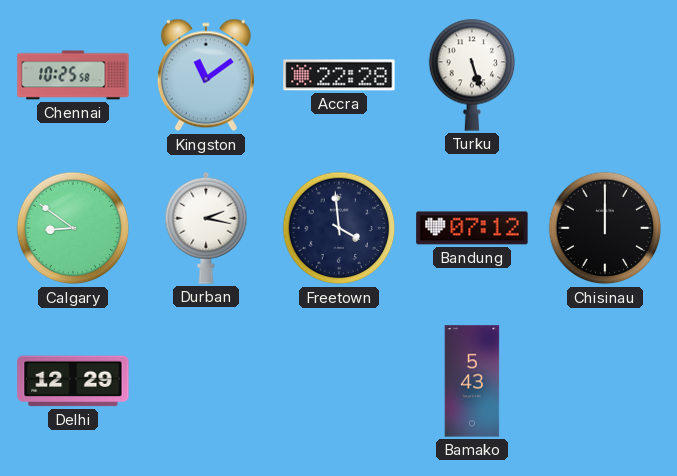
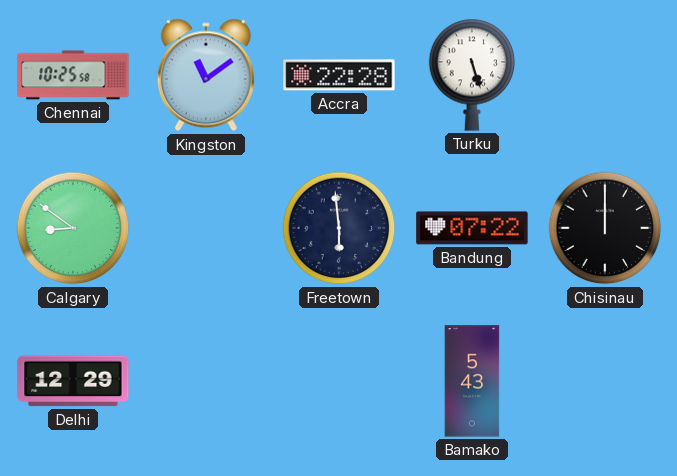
Durban: 2:17 -> none
Freetown: 3:59 -> 5:59
Bandung: 07:12 -> 07:22
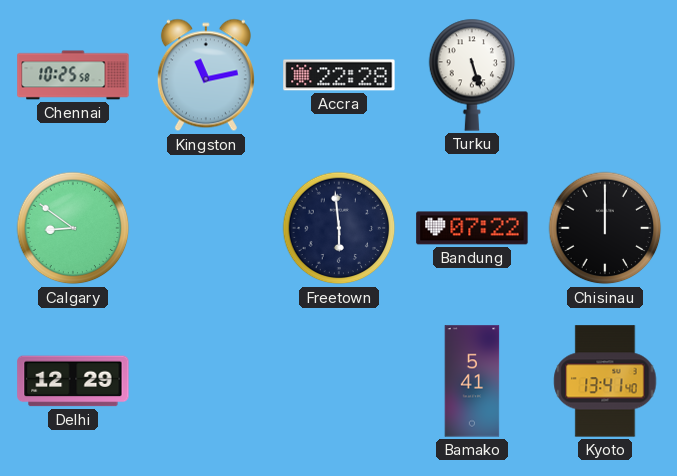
Kingston: 11:09 -> 11:13
Bamako: 5:43 -> 5:41
Kyoto: none -> 13:41
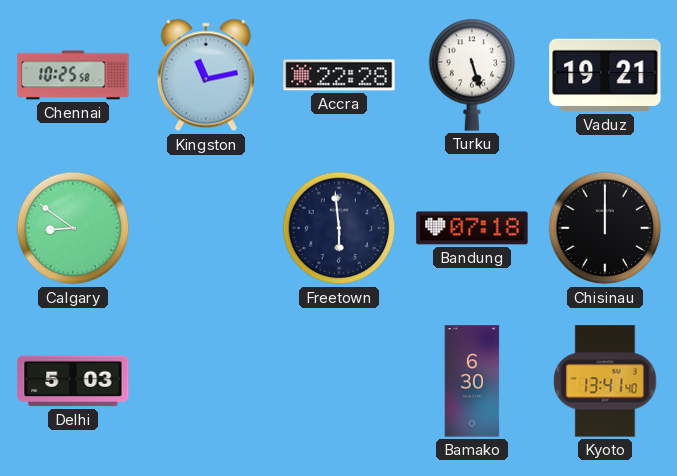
Vaduz: none -> 19:21
Bandung: 07:22 -> 07:18
Delhi: 12:29 -> 5:03
Bamako: 5:41 -> 6:30
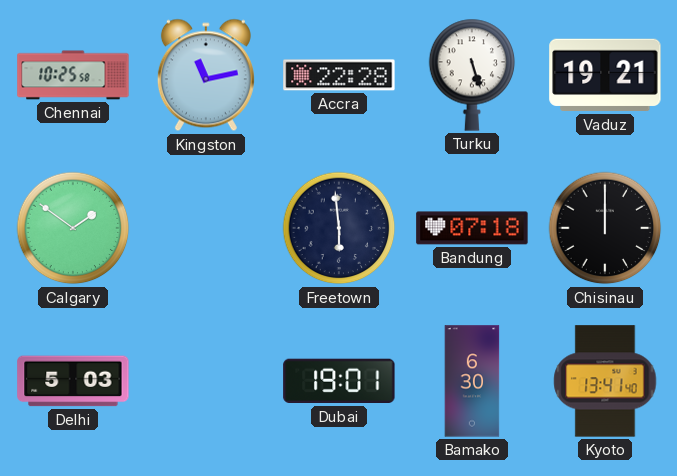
Calgary: 8:51 -> 1:51
Dubai: none -> 19:01
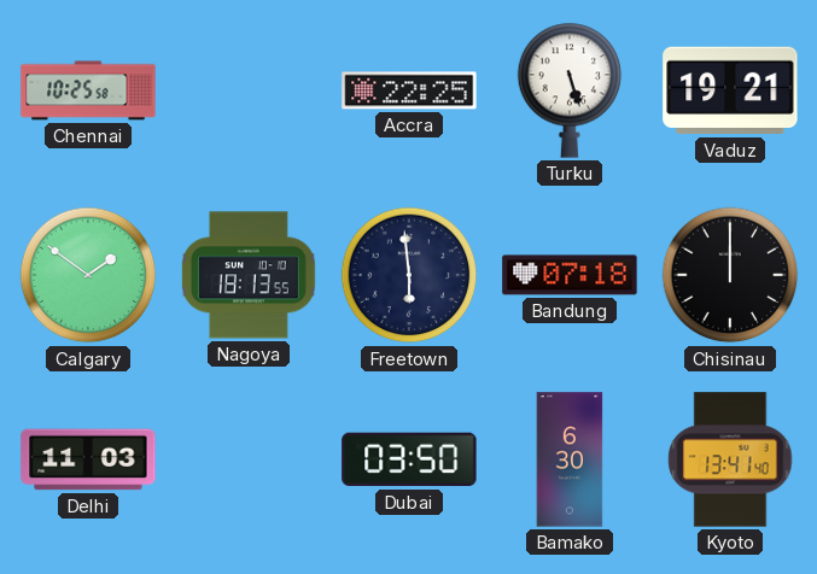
Kingston: 11:13 -> none
Accra: 22:28 -> 22:25
Nagoya: none -> 18:13
Delhi: 5:03 -> 11:03
Dubai: 19:01 -> 03:50
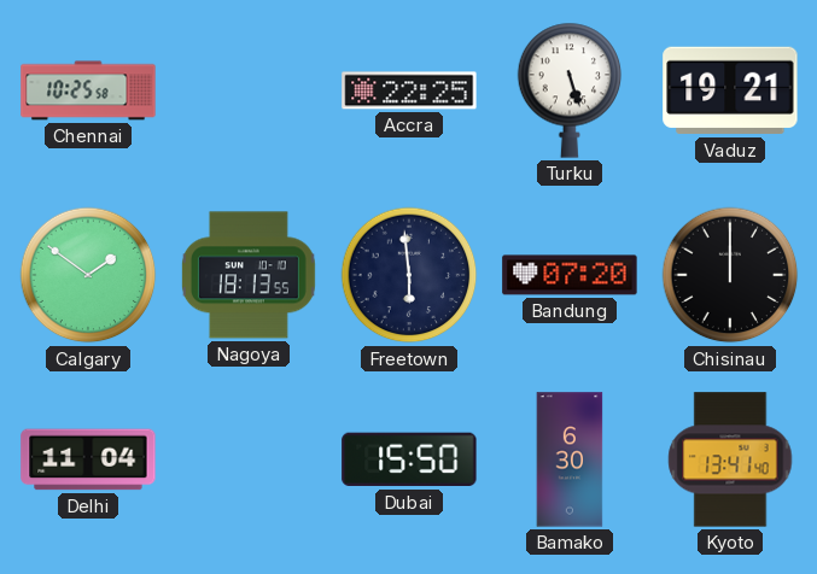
Bandung: 07:18 -> 07:20
Delhi: 11:03 -> 11:04
Dubai: 03:50 -> 15:50
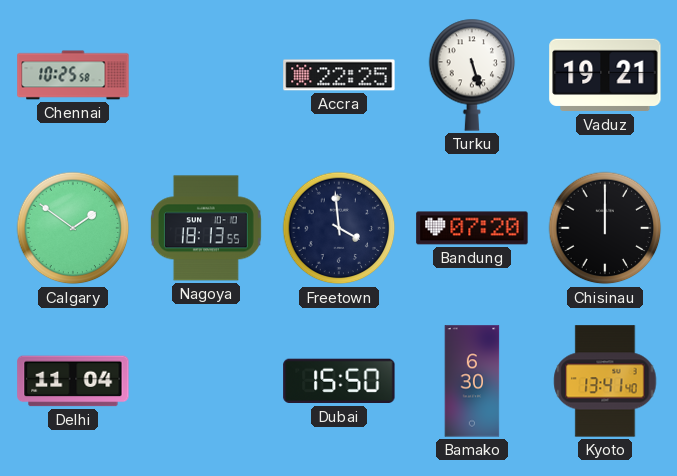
Freetown: 5:59 -> 3:59
